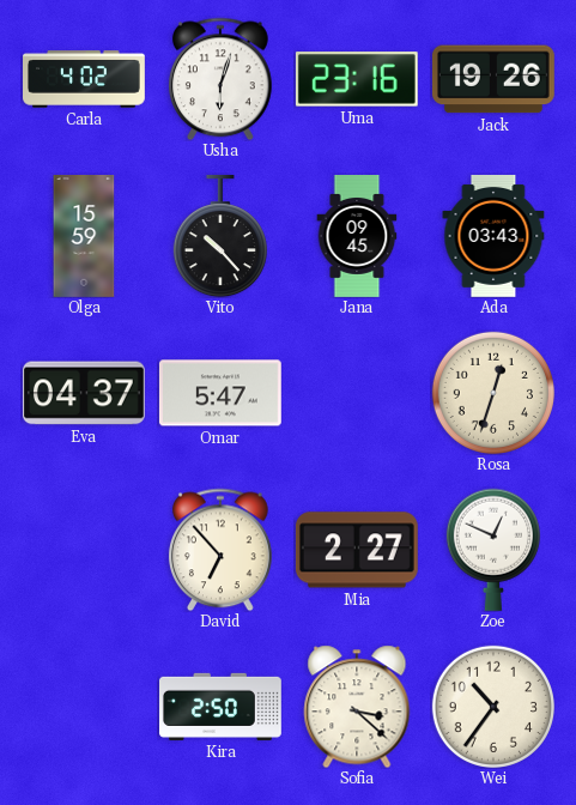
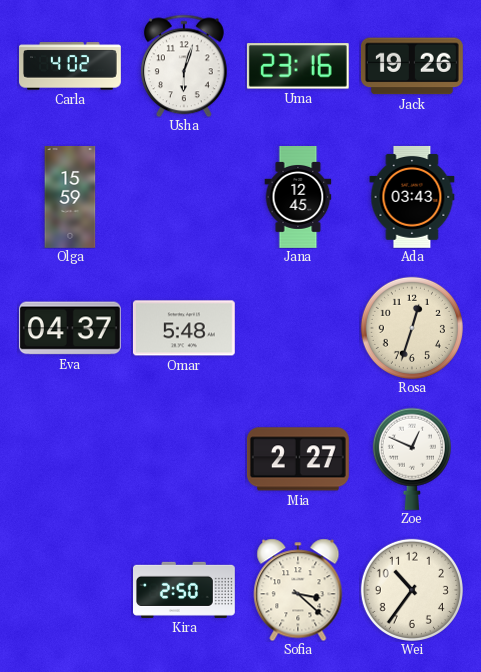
Vito: 10:23 -> none
Jana: 09:45 -> 12:45
Omar: 5:47 -> 5:48
David: 6:53 -> none
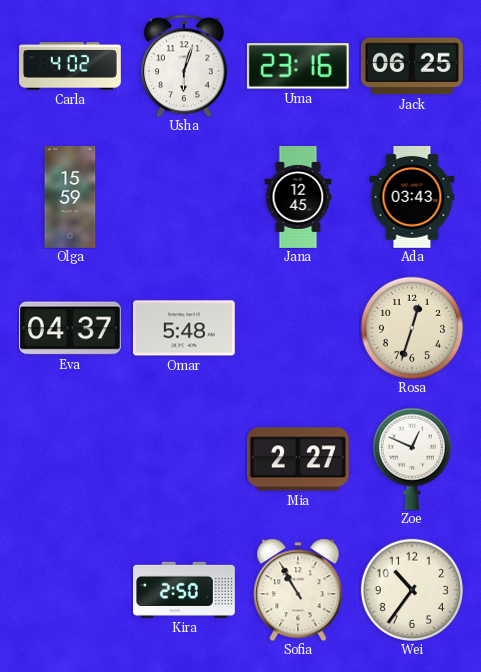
Jack: 19:26 -> 06:25
Sofia: 3:22 -> 10:55
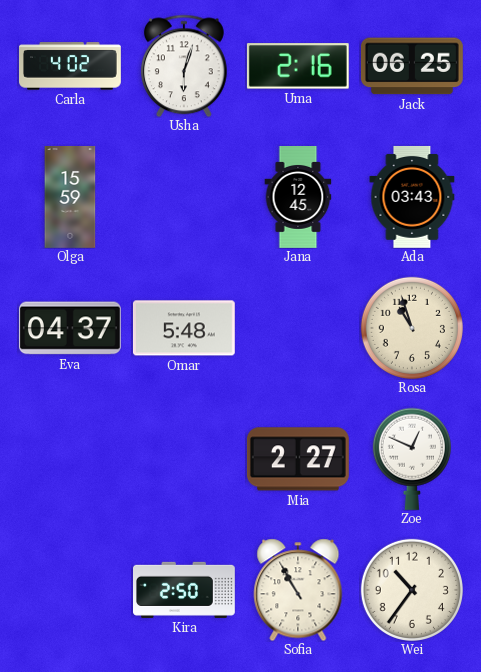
Uma: 23:16 -> 2:16
Rosa: 12:33 -> 10:57
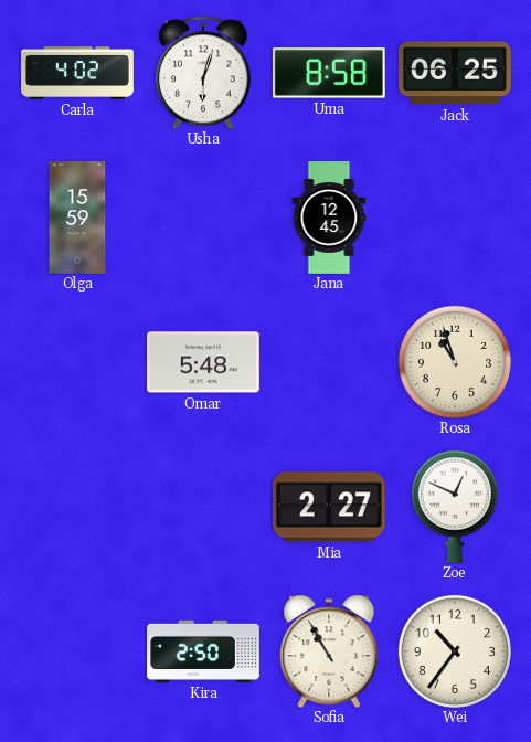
Uma: 2:16 -> 8:58
Ada: 03:43 -> none
Eva: 04:37 -> none
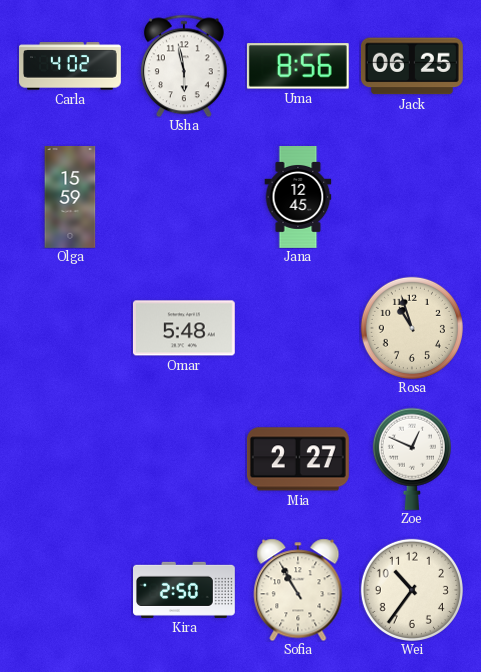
Usha: 6:03 -> 5:58
Uma: 8:58 -> 8:56
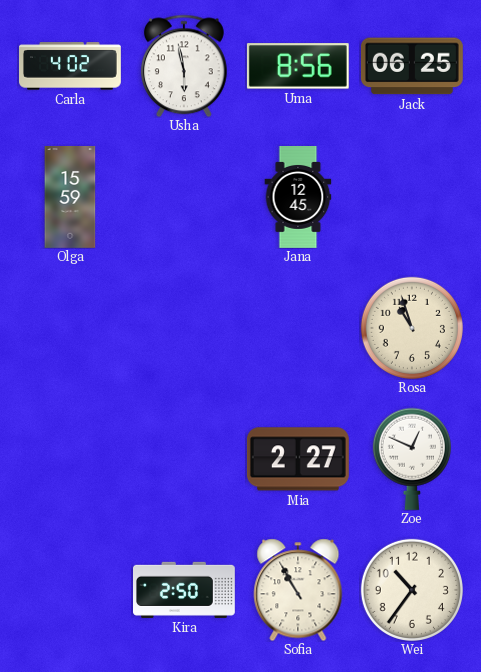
Omar: 5:48 -> none
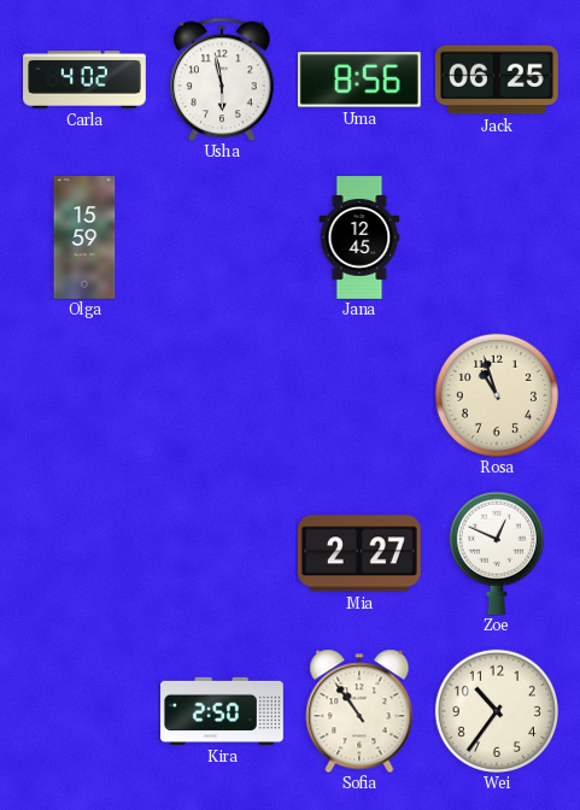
Sofia: 10:55 -> 10:54
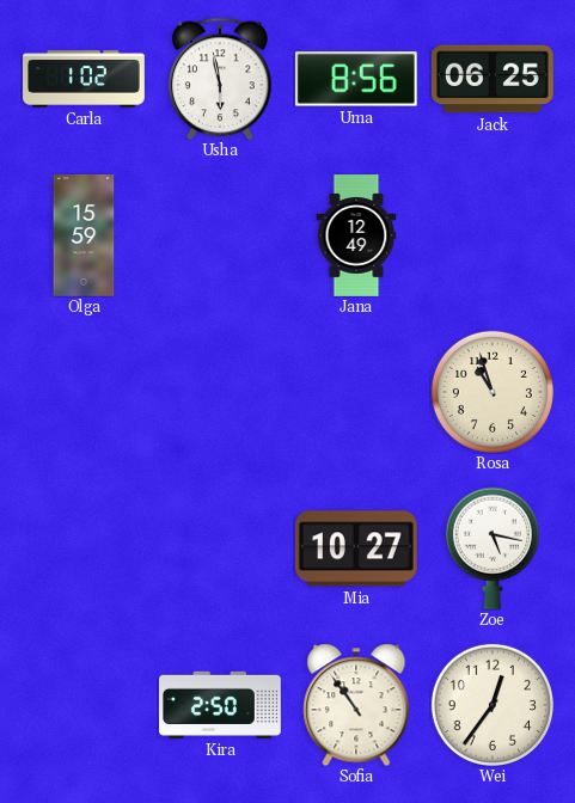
Carla: 4:02 -> 1:02
Jana: 12:45 -> 12:49
Mia: 2:27 -> 10:27
Zoe: 12:49 -> 5:17
Wei: 10:36 -> 12:36
